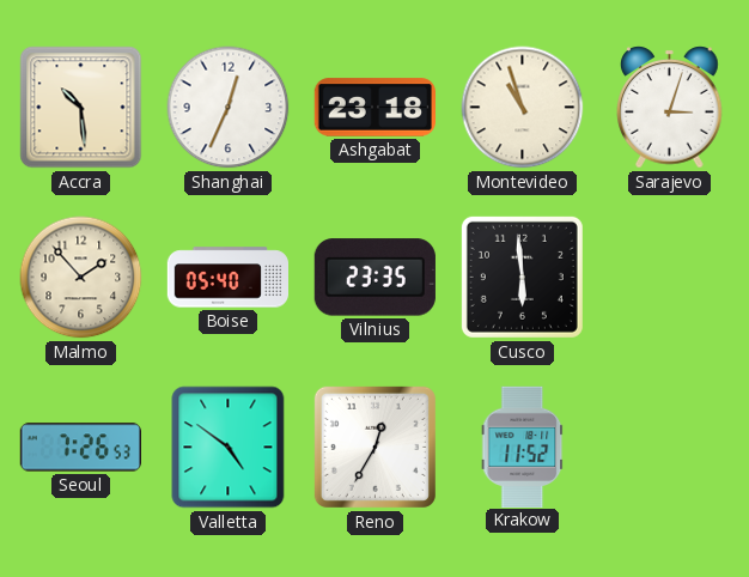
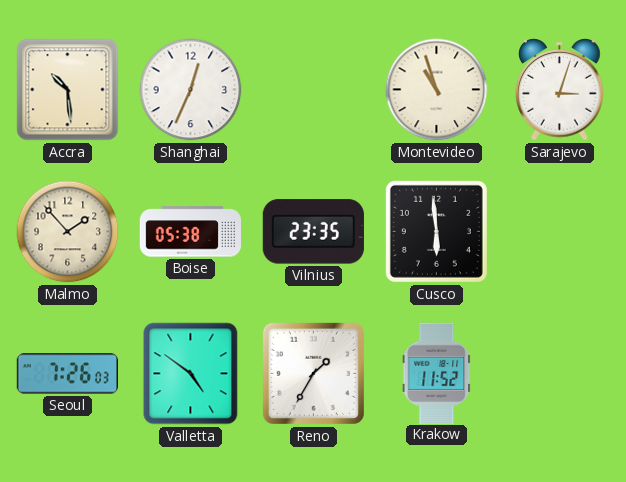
Ashgabat: 23:18 -> none
Boise: 05:40 -> 05:38
Seoul: 7:26:53 -> 7:26:03
Reno: 12:35 -> 1:35
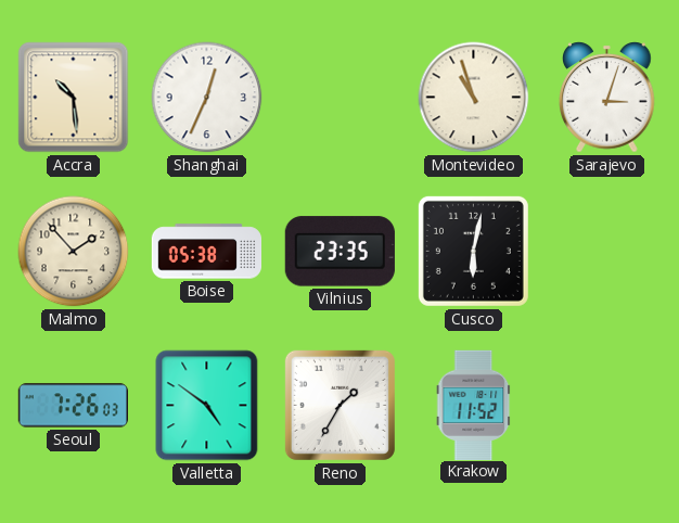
Cusco: 5:59 -> 6:02
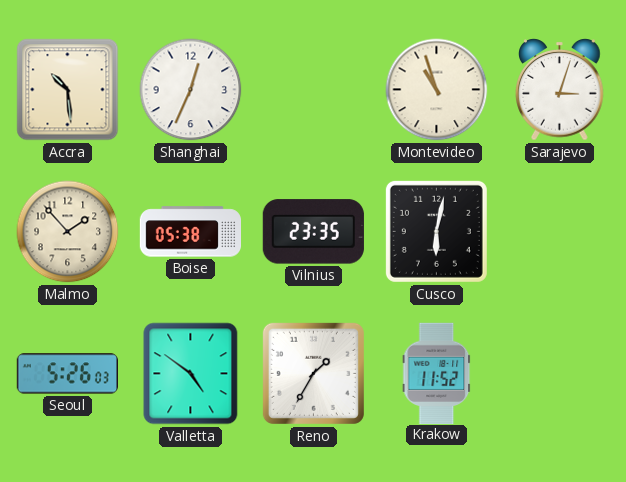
Seoul: 7:26 -> 5:26
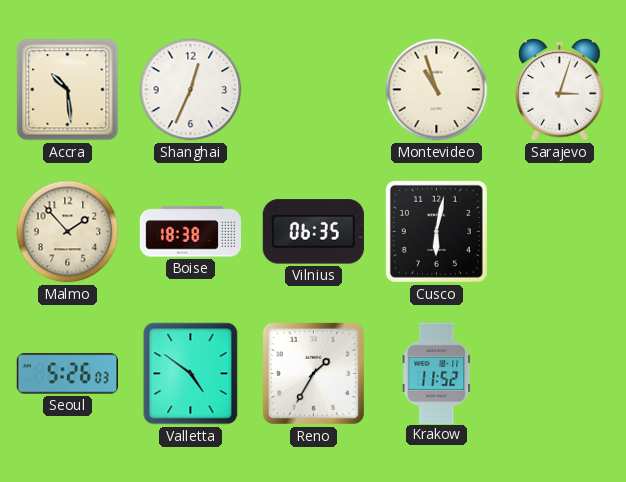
Boise: 05:38 -> 18:38
Vilnius: 23:35 -> 06:35
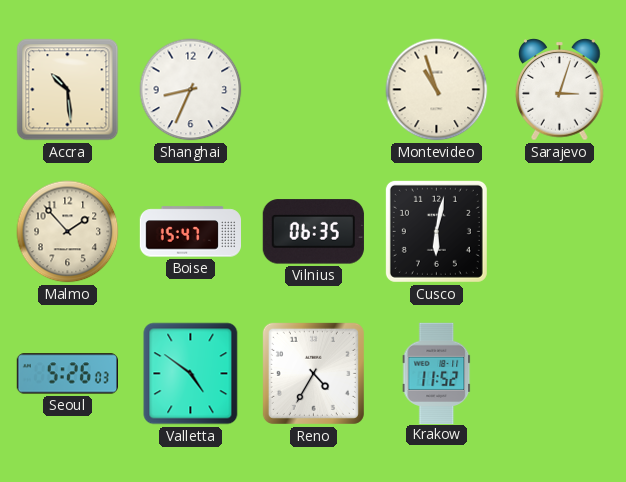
Shanghai: 12:34 -> 8:34
Boise: 18:38 -> 15:47
Reno: 1:35 -> 4:35
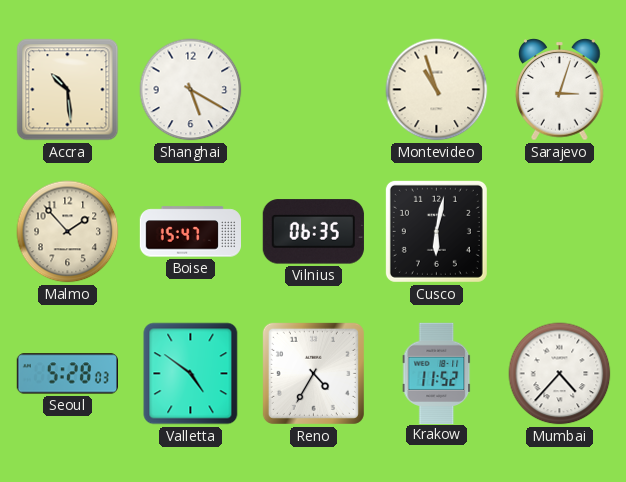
Shanghai: 8:34 -> 5:20
Seoul: 5:26 -> 5:28
Mumbai: none -> 4:37
